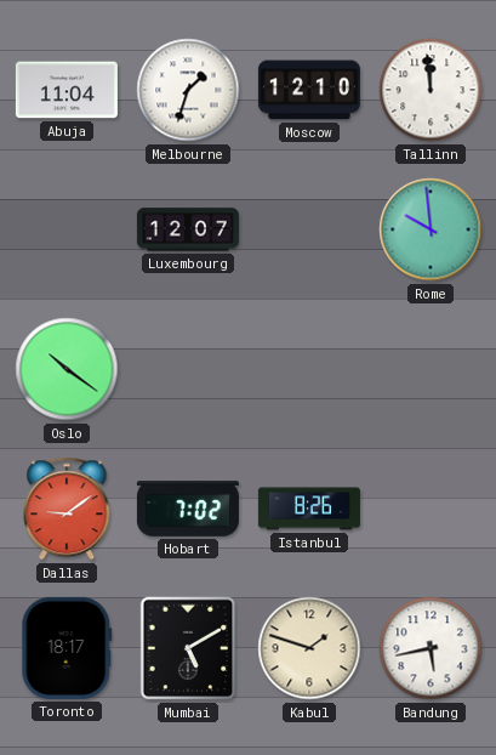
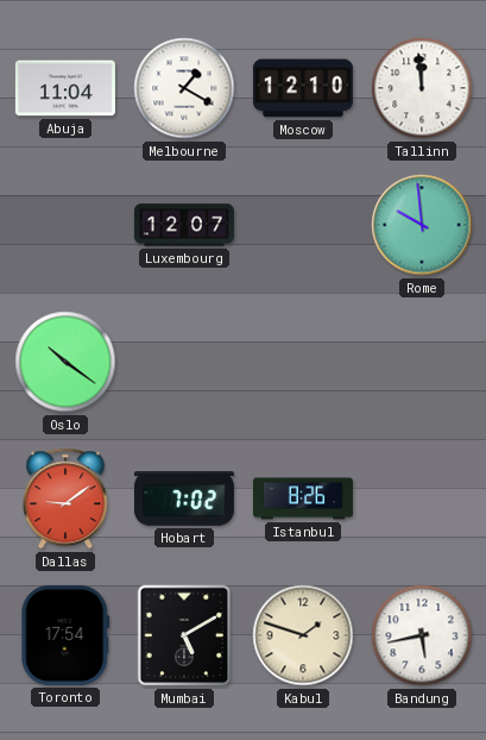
Melbourne: 1:33 -> 1:20
Toronto: 18:17 -> 17:54
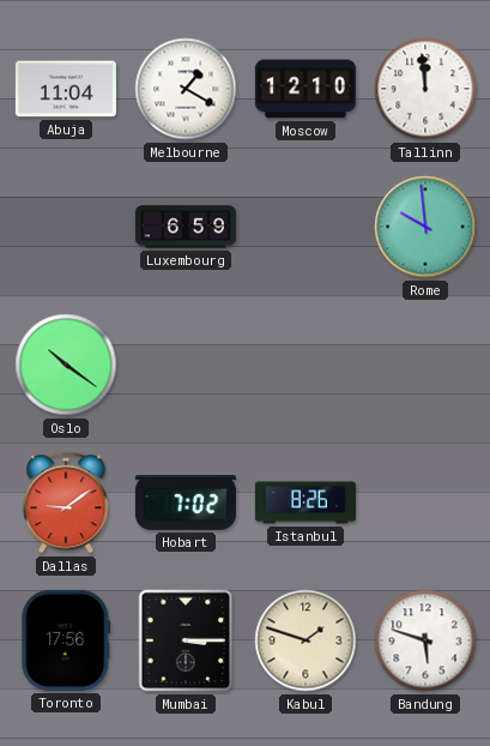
Luxembourg: 12:07 -> 6:59
Toronto: 17:54 -> 17:56
Mumbai: 5:10 -> 3:15
Bandung: 5:43 -> 5:48
